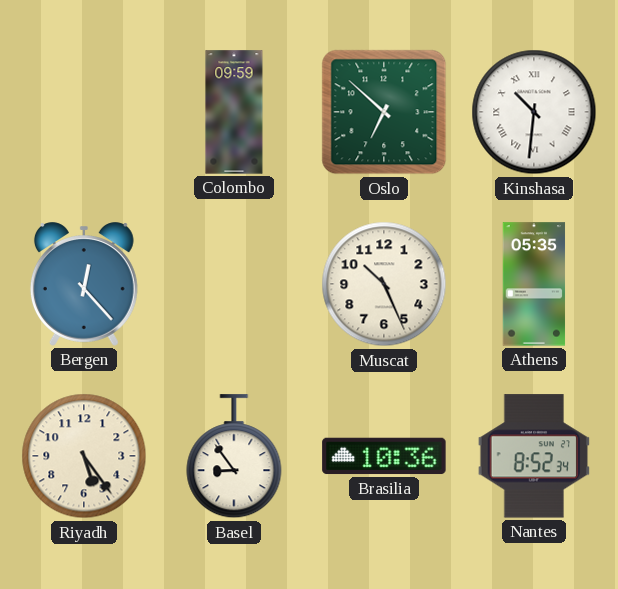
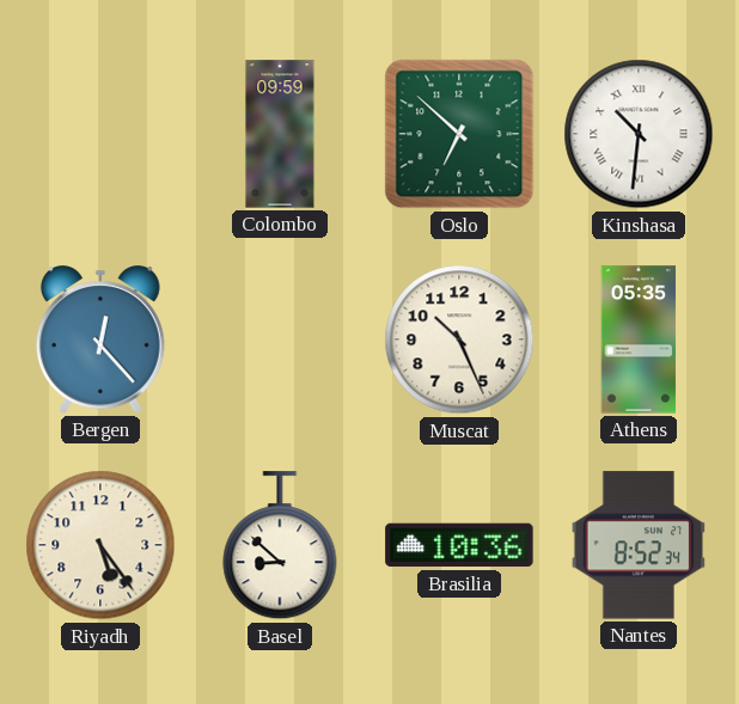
Basel: 8:54 -> 8:52
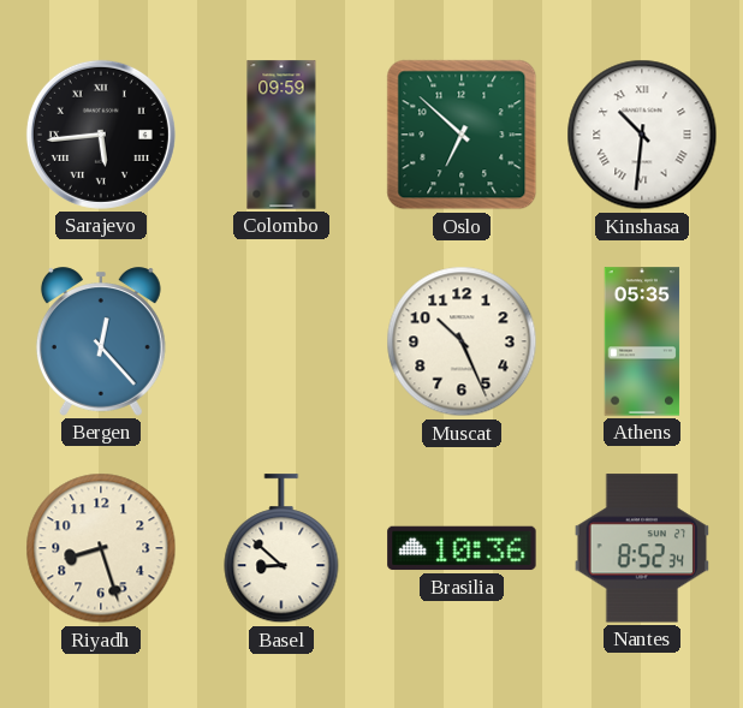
Sarajevo: none -> 5:44
Riyadh: 5:24 -> 8:27
